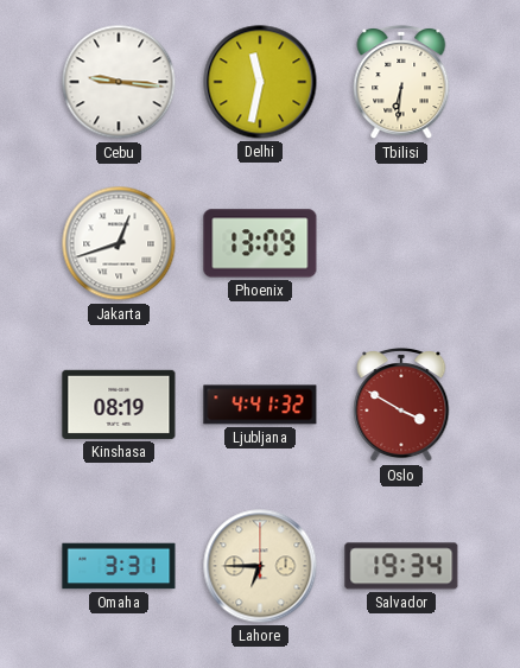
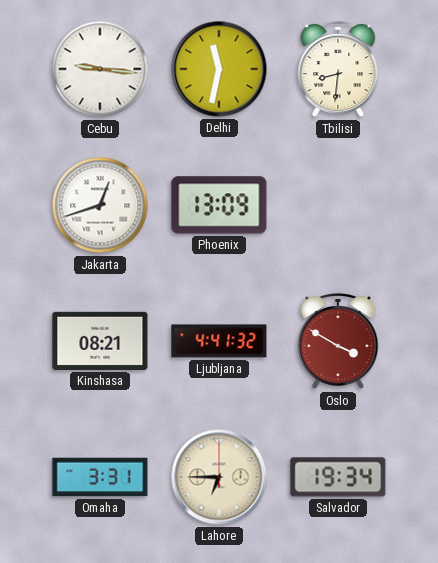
Tbilisi: 6:31 -> 8:31
Kinshasa: 08:19 -> 08:21
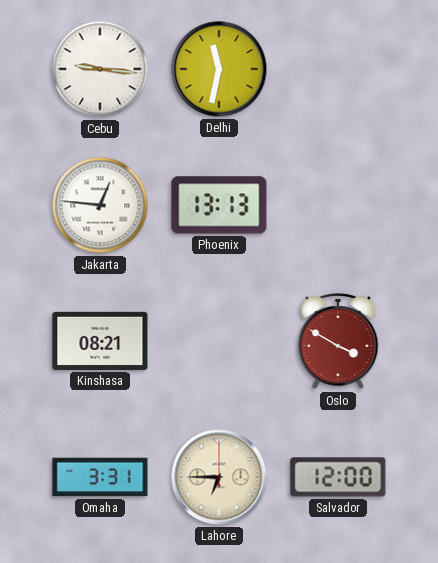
Tbilisi: 8:31 -> none
Jakarta: 12:42 -> 12:46
Phoenix: 13:09 -> 13:13
Ljubljana: 4:41 -> none
Salvador: 19:34 -> 12:00
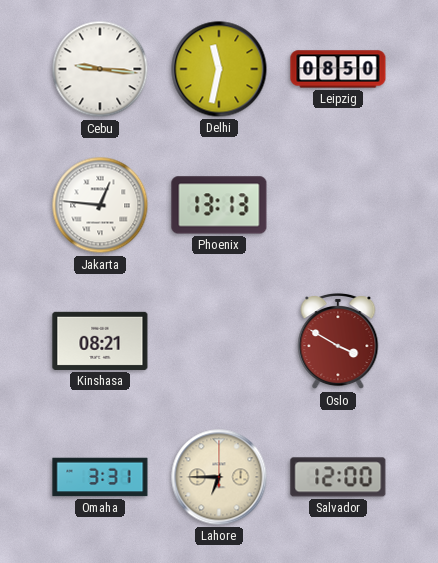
Leipzig: none -> 08:50
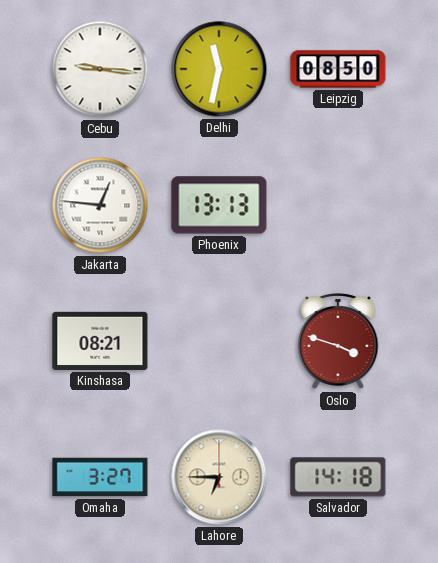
Oslo: 3:50 -> 3:48
Omaha: 3:31 -> 3:27
Salvador: 12:00 -> 14:18
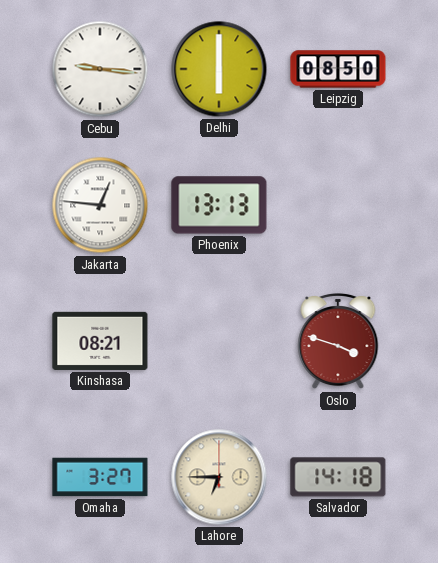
Delhi: 11:32 -> 6:00
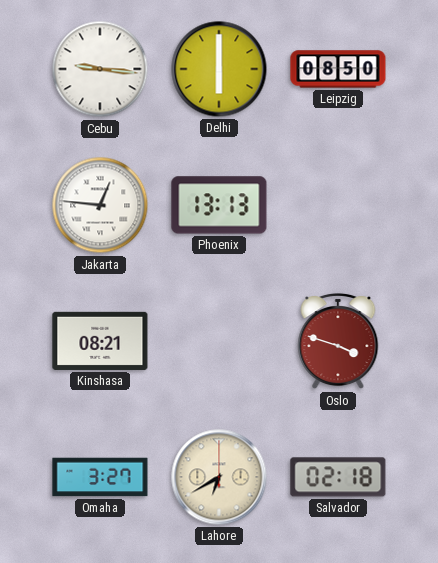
Lahore: 6:45 -> 6:40
Salvador: 14:18 -> 02:18
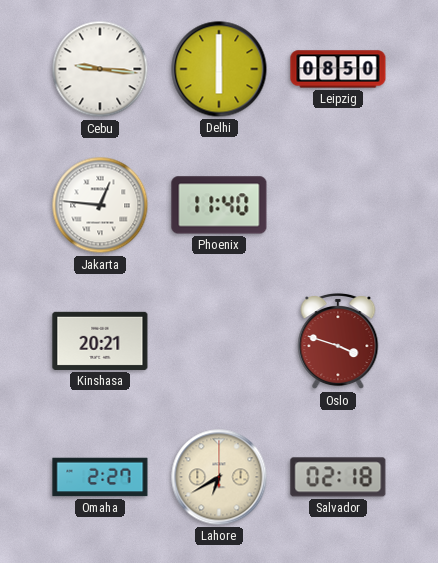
Phoenix: 13:13 -> 11:40
Kinshasa: 08:21 -> 20:21
Omaha: 3:27 -> 2:27
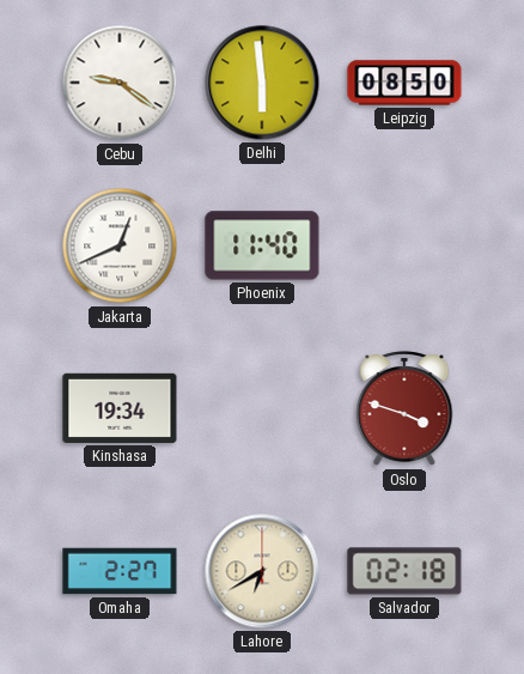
Cebu: 9:16 -> 9:21
Delhi: 6:00 -> 5:59
Jakarta: 12:46 -> 12:41
Kinshasa: 20:21 -> 19:34
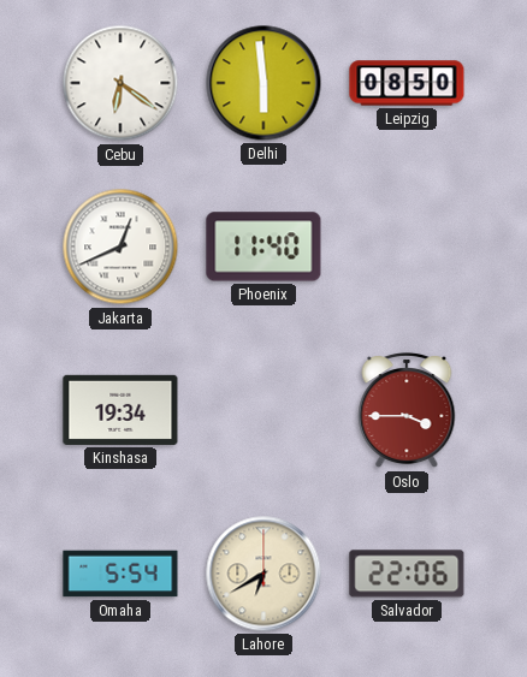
Cebu: 9:21 -> 6:21
Oslo: 3:48 -> 3:45
Omaha: 2:27 -> 5:54
Salvador: 02:18 -> 22:06
